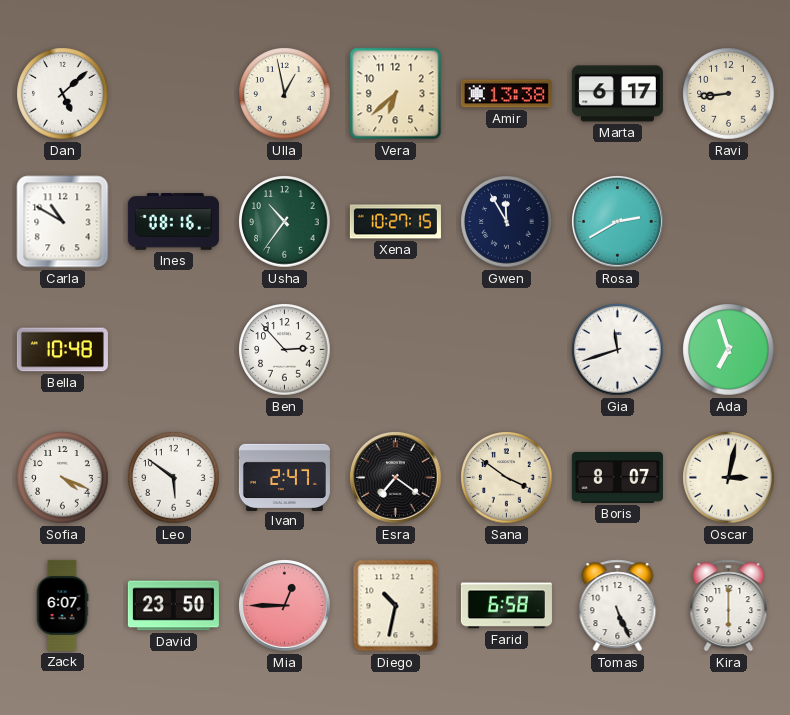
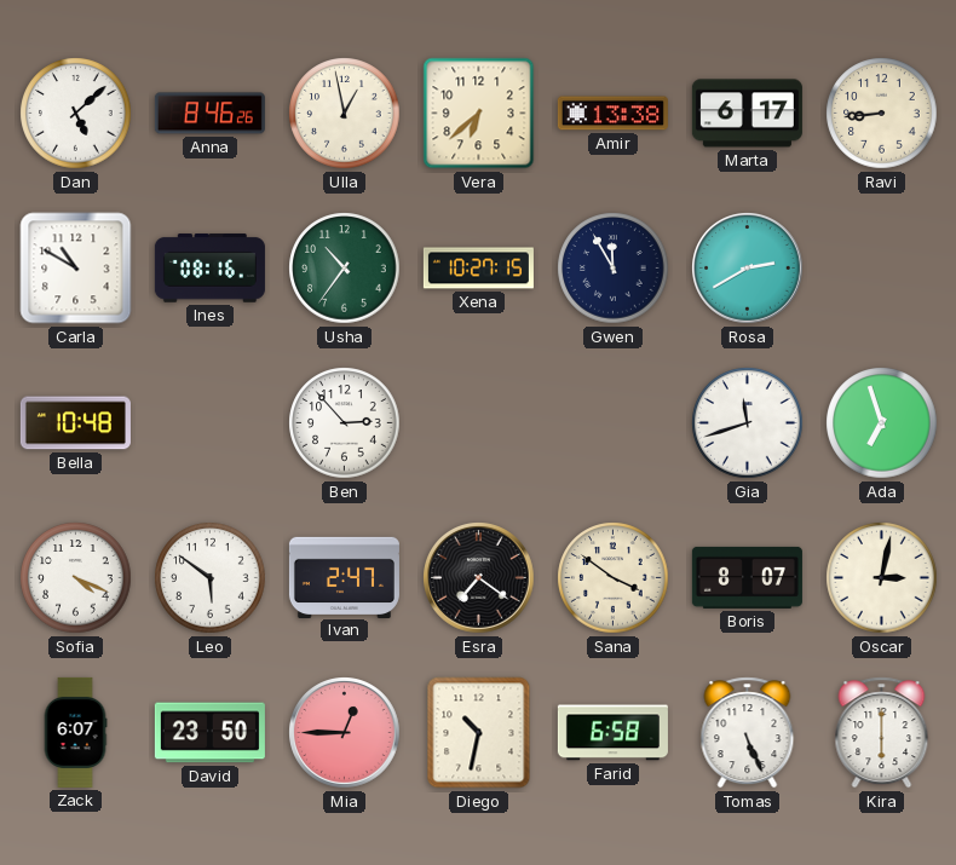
Anna: none -> 8:46
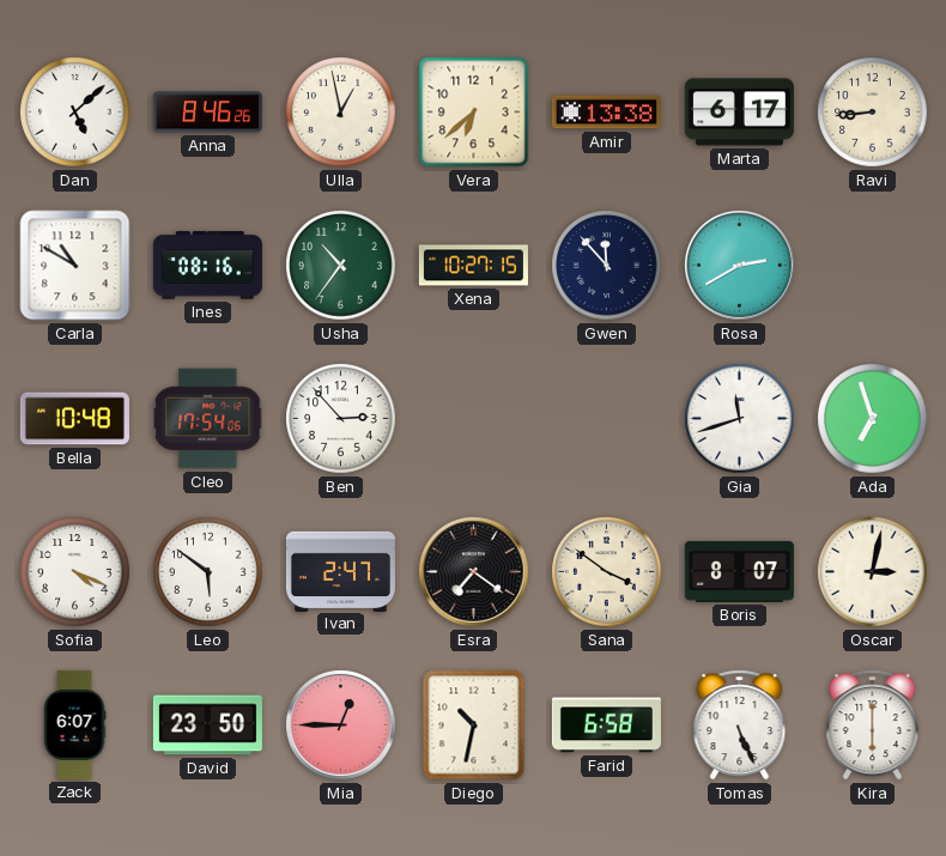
Gwen: 11:55 -> 11:53
Cleo: none -> 17:54
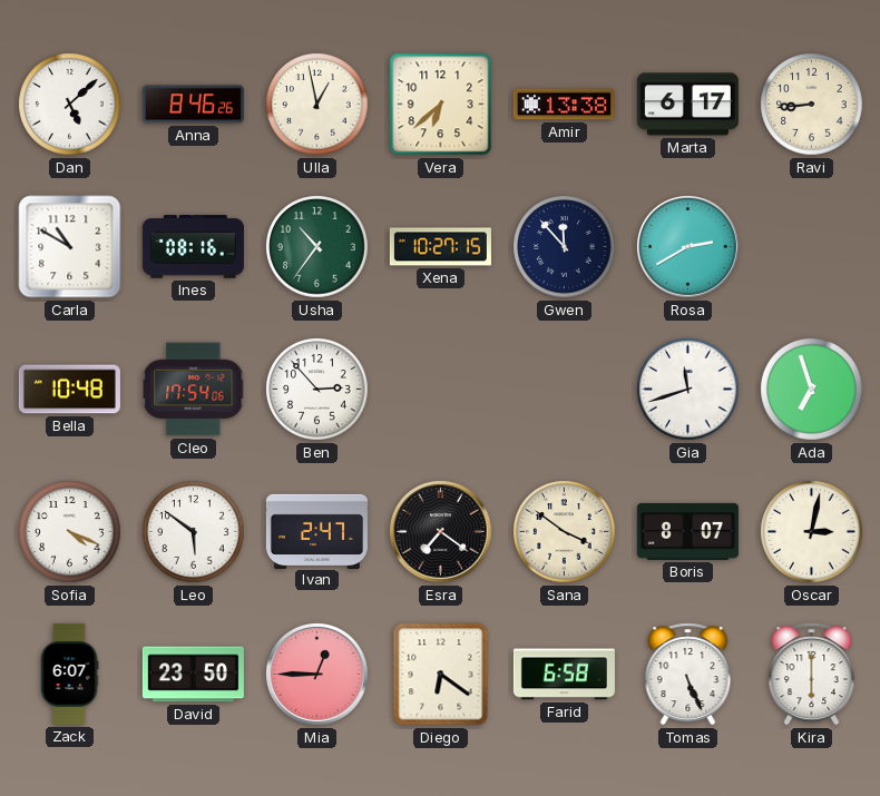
Diego: 10:32 -> 6:21
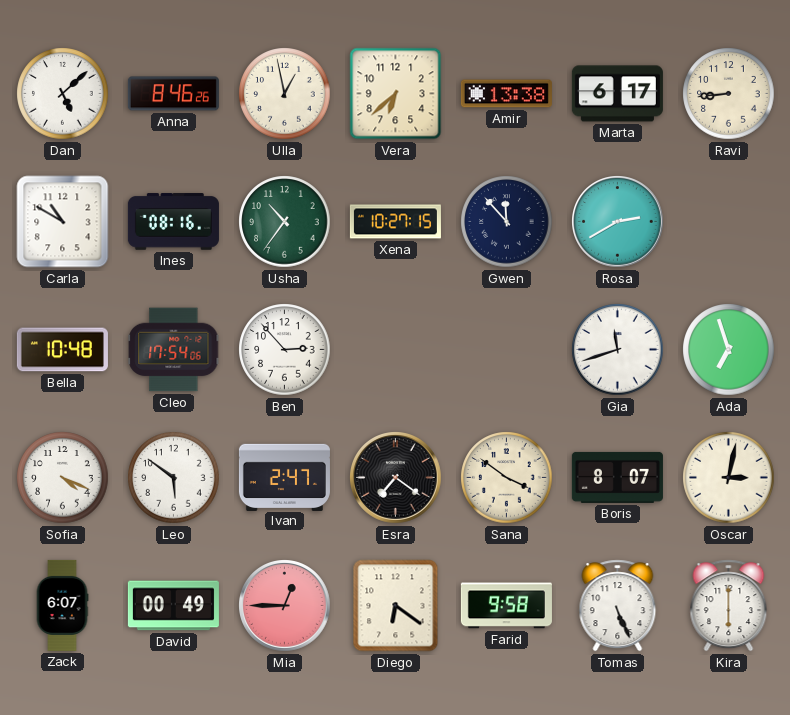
David: 23:50 -> 00:49
Farid: 6:58 -> 9:58
